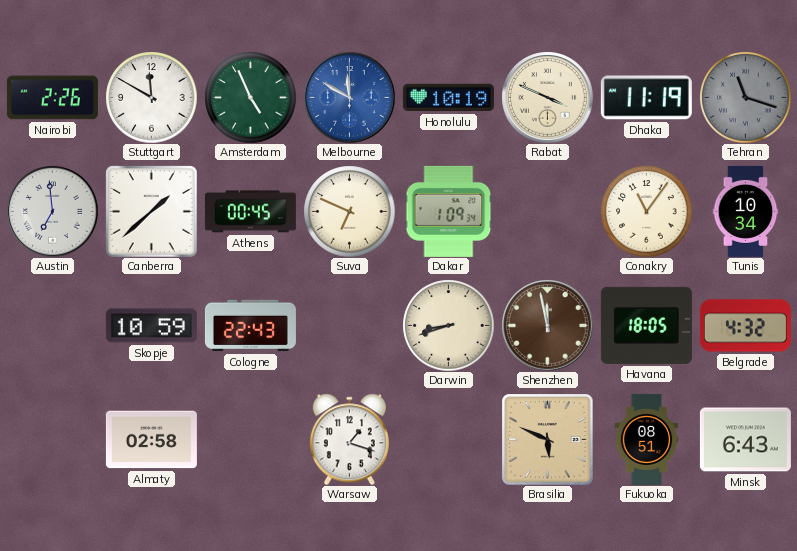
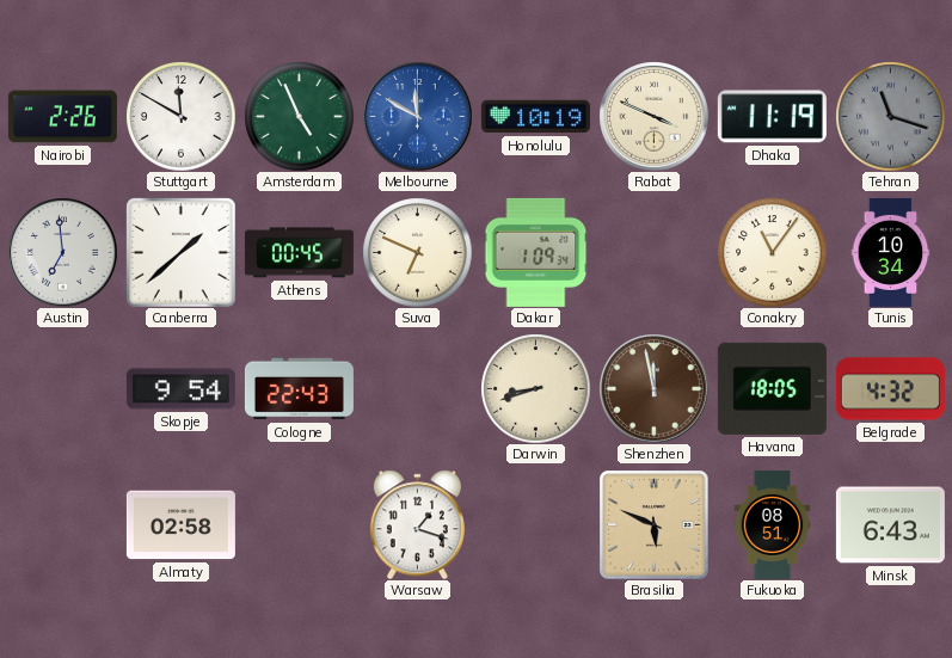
Skopje: 10:59 -> 9:54
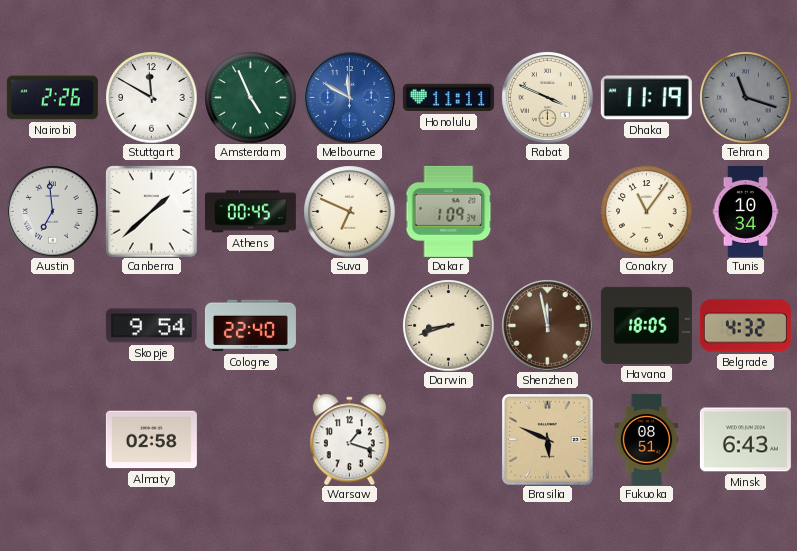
Honolulu: 10:19 -> 11:11
Cologne: 22:43 -> 22:40
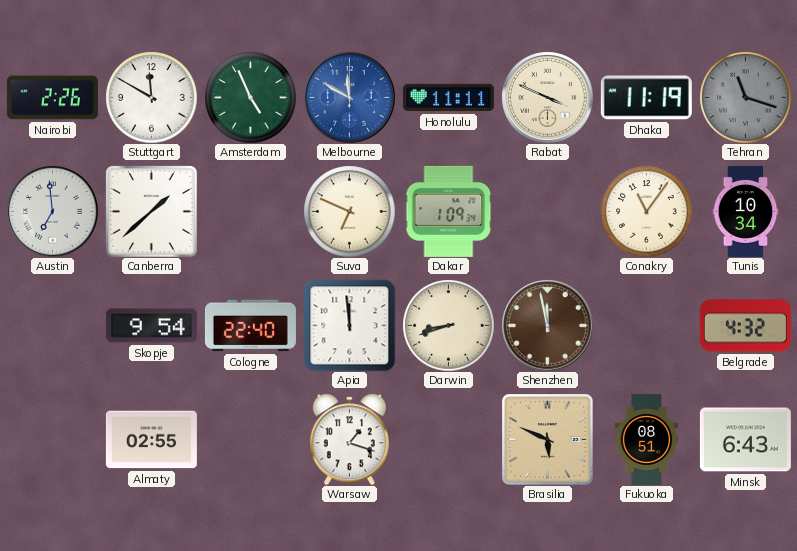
Athens: 00:45 -> none
Apia: none -> 11:59
Havana: 18:05 -> none
Almaty: 02:58 -> 02:55
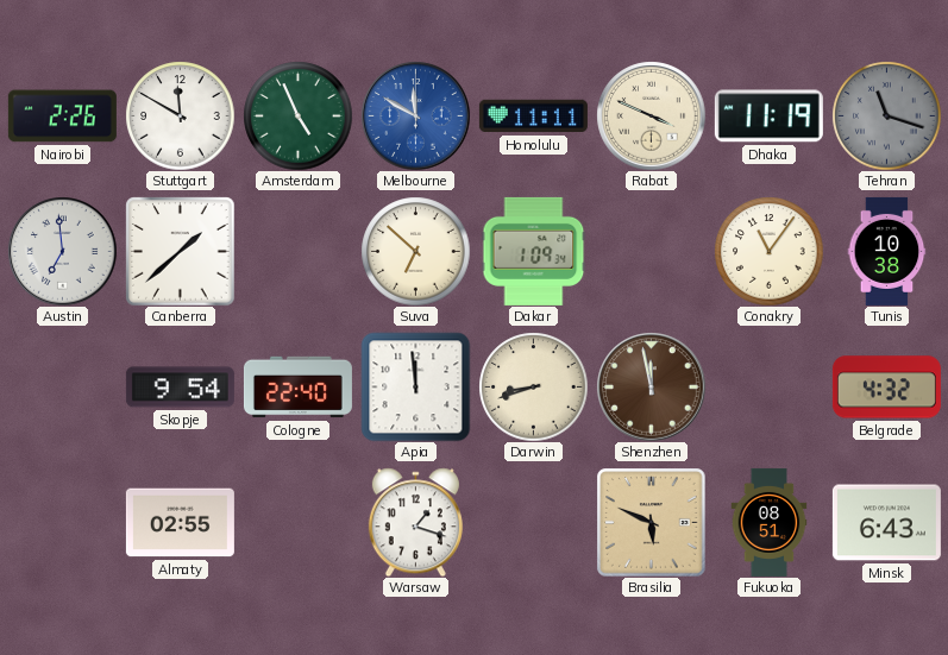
Suva: 6:49 -> 6:52
Tunis: 10:34 -> 10:38
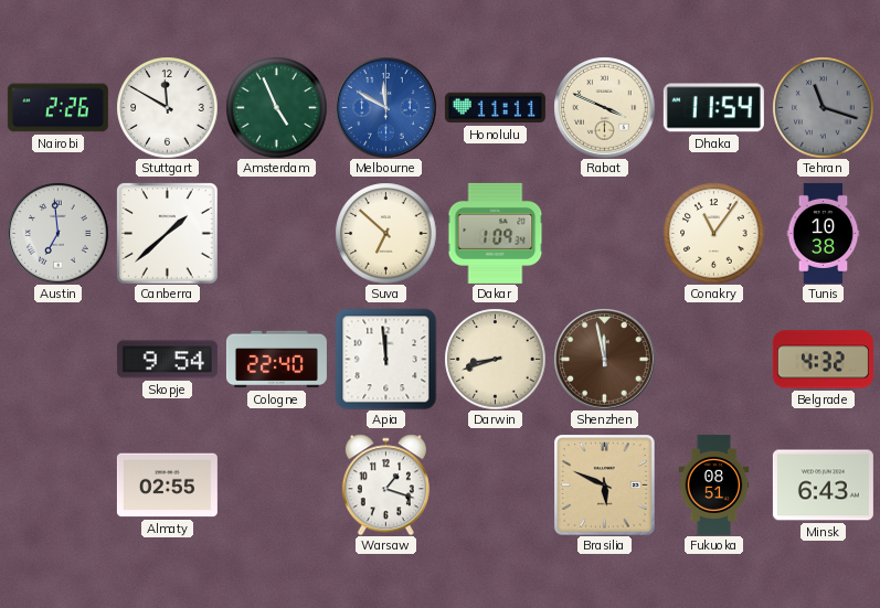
Dhaka: 11:19 -> 11:54
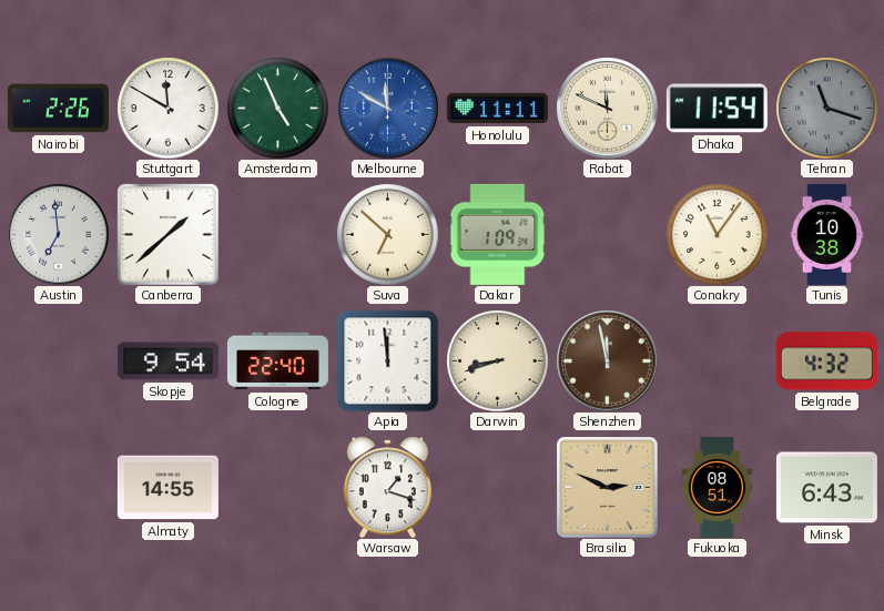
Rabat: 3:49 -> 11:49
Almaty: 02:55 -> 14:55
Brasilia: 5:49 -> 2:49
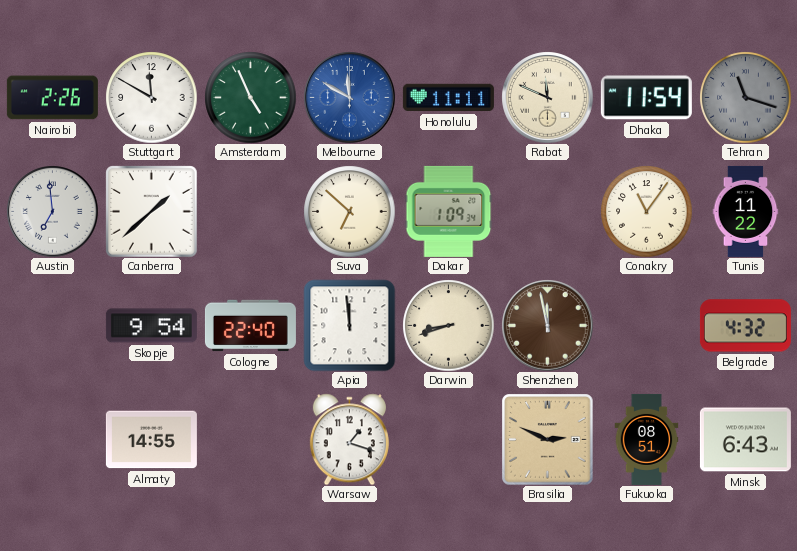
Tunis: 10:38 -> 11:22
